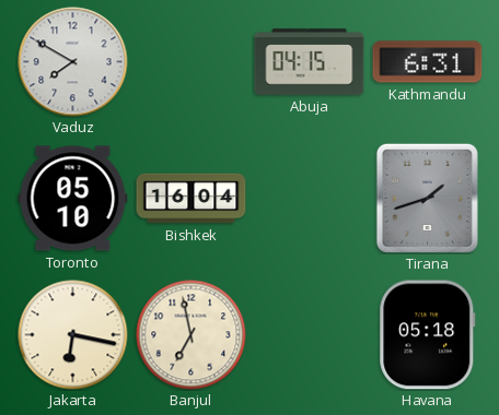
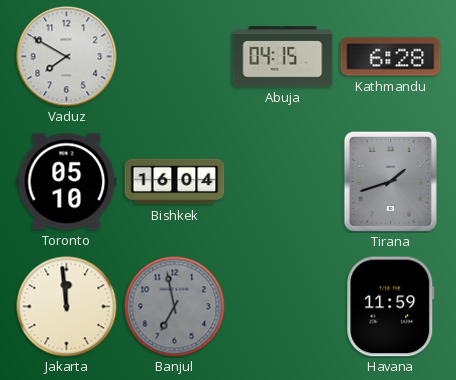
Kathmandu: 6:31 -> 6:28
Jakarta: 6:17 -> 11:59
Banjul dial: cream -> grey
Havana: 05:18 -> 11:59
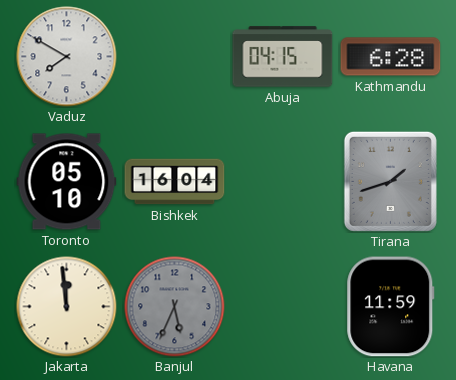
Banjul: 6:58 -> 5:34
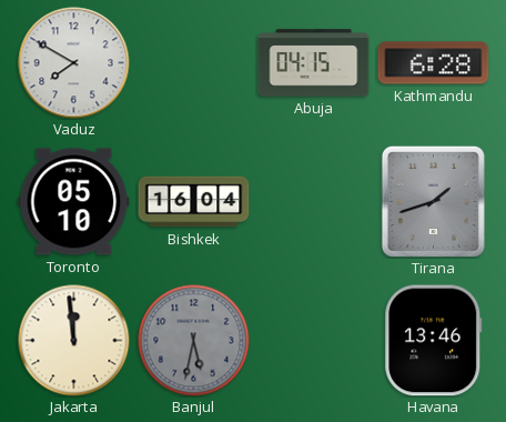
Banjul: 5:34 -> 5:32
Havana: 11:59 -> 13:46
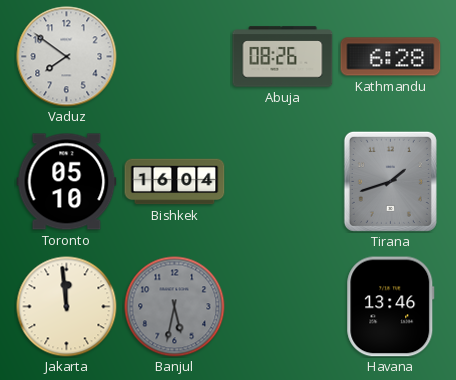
Vaduz: 7:50 -> 7:51
Abuja: 04:15 -> 08:26
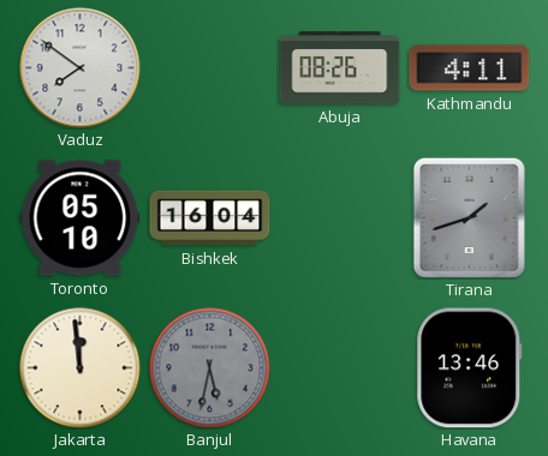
Kathmandu: 6:28 -> 4:11
